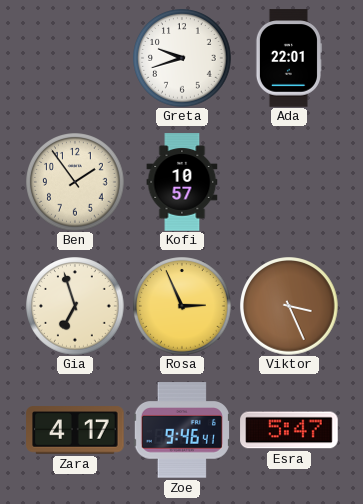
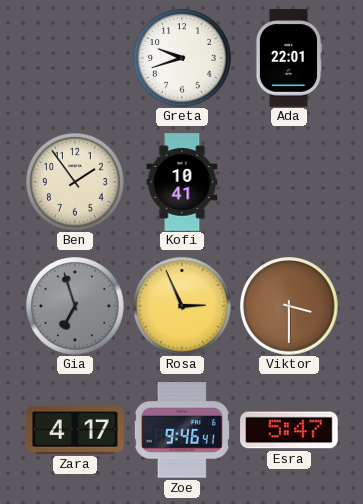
Kofi: 10:57 -> 10:41
Gia dial: cream -> grey
Viktor: 3:26 -> 3:30
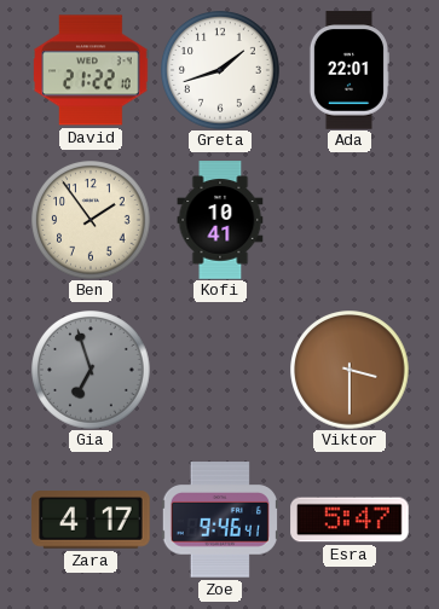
David: none -> 21:22
Greta: 9:42 -> 1:42
Rosa: 2:56 -> none
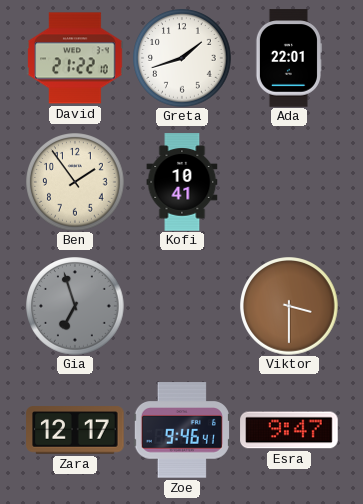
Zara: 4:17 -> 12:17
Esra: 5:47 -> 9:47
